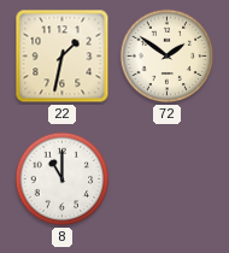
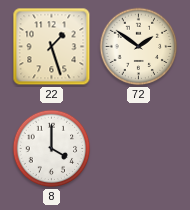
22: 1:32 -> 1:27
8: 11:00 -> 4:00
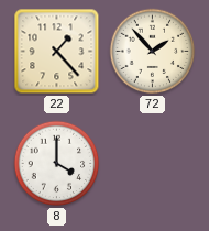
22: 1:27 -> 1:23
72: 1:51 -> 1:53
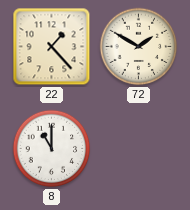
72: 1:53 -> 1:50
8: 4:00 -> 11:00
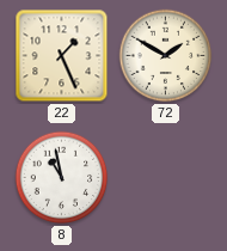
22: 1:23 -> 1:26
8: 11:00 -> 10:58
